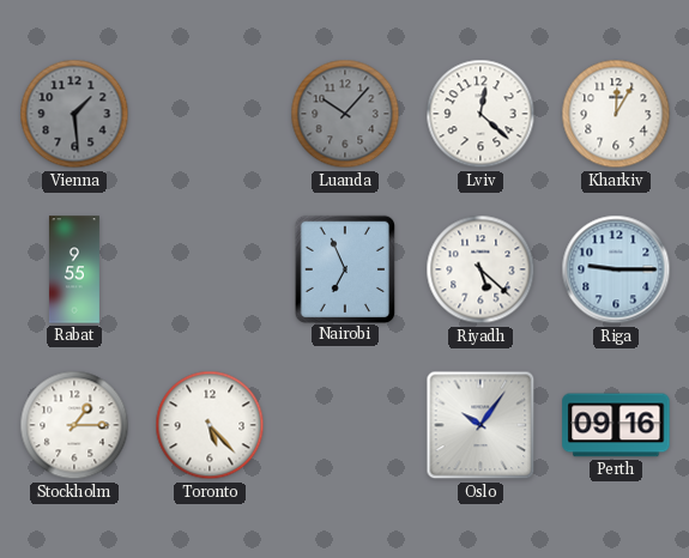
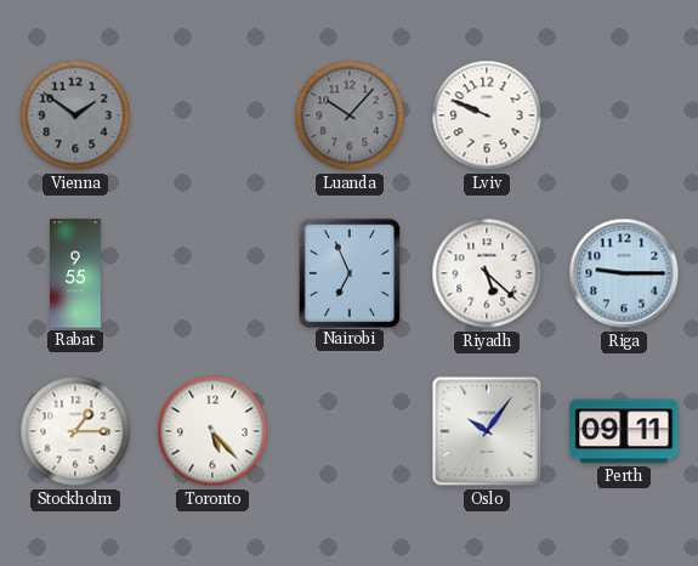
Vienna: 1:29 -> 1:51
Lviv: 12:22 -> 9:49
Kharkiv: 12:05 -> none
Perth: 09:16 -> 09:11
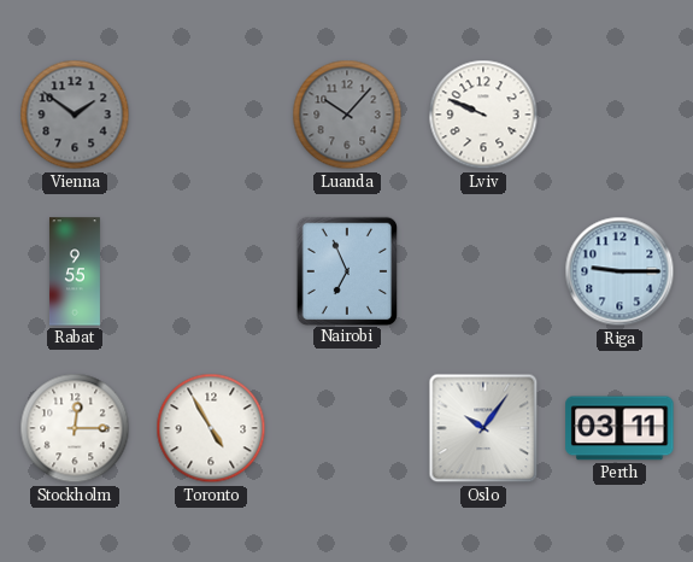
Riyadh: 5:22 -> none
Stockholm: 1:15 -> 12:15
Toronto: 5:23 -> 4:55
Perth: 09:11 -> 03:11
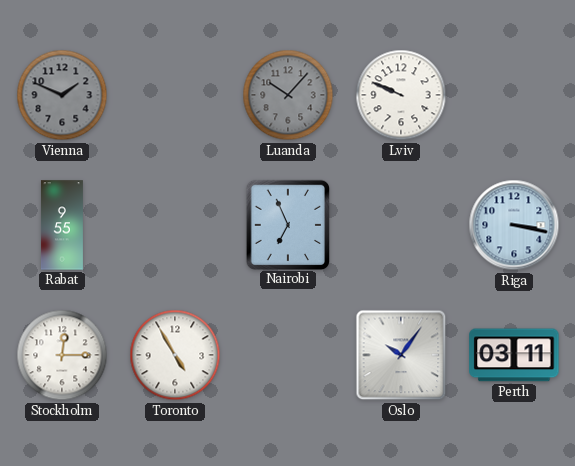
Vienna: 1:51 -> 1:49
Riga: 9:15 -> 3:17
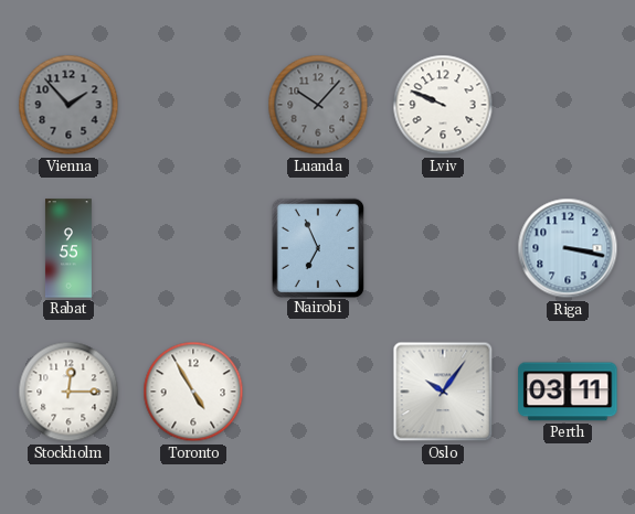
Vienna: 1:49 -> 1:53
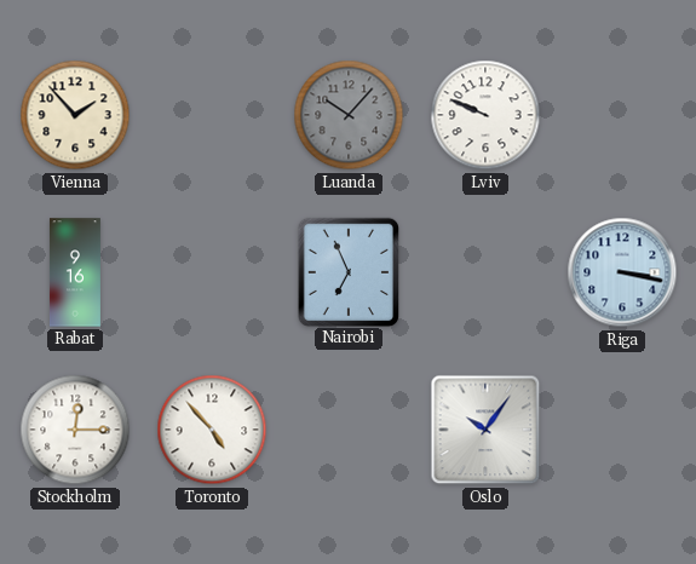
Vienna dial: grey -> cream
Rabat: 9:55 -> 9:16
Toronto: 4:55 -> 4:53
Perth: 03:11 -> none
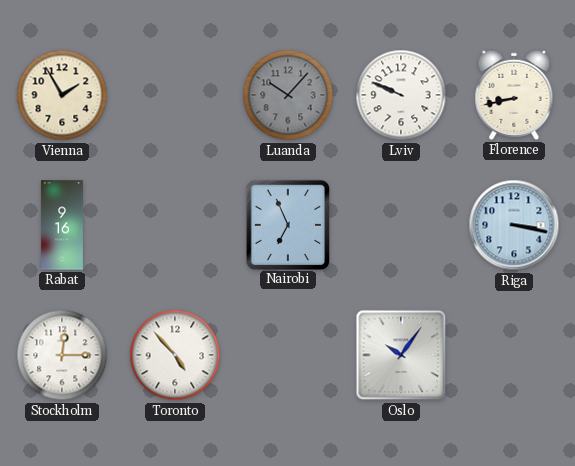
Vienna: 1:53 -> 1:55
Florence: none -> 8:43
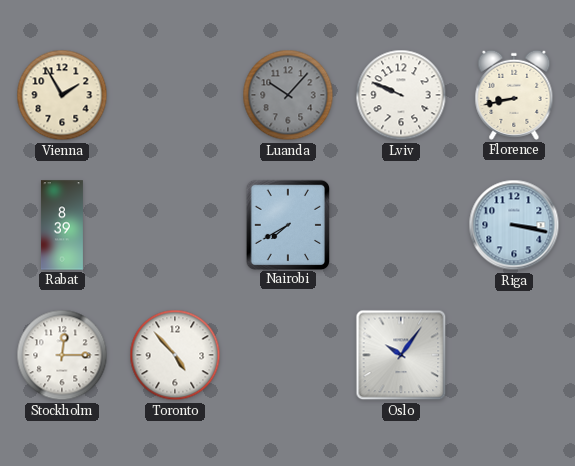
Rabat: 9:16 -> 8:39
Nairobi: 6:56 -> 7:40
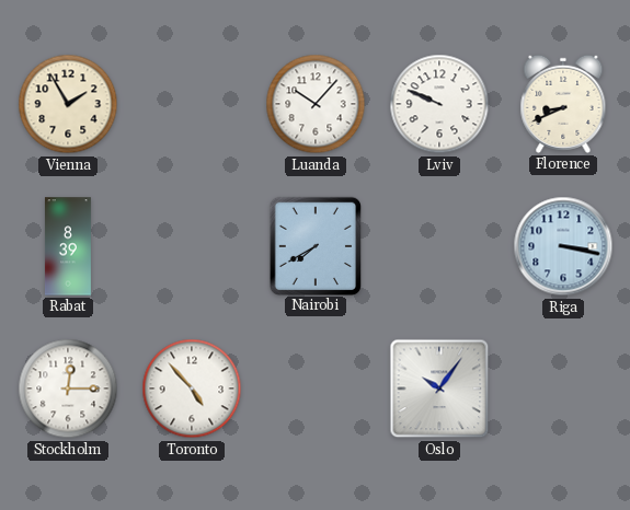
Luanda dial: grey -> white
Florence: 8:43 -> 8:41
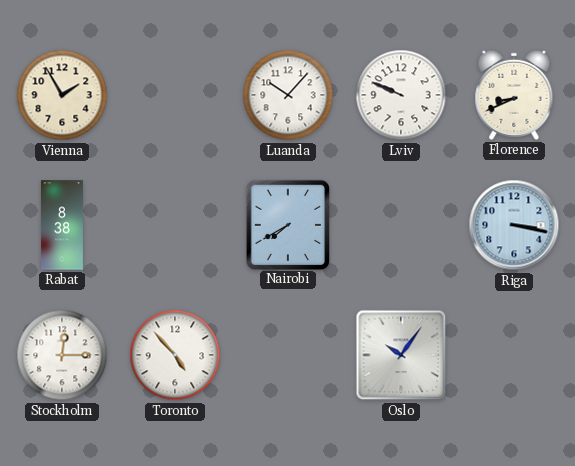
Rabat: 8:39 -> 8:38
